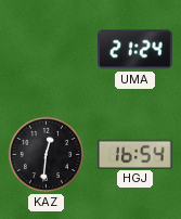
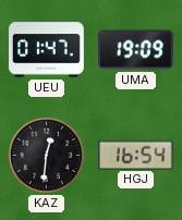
UEU: none -> 01:47
UMA: 21:24 -> 19:09
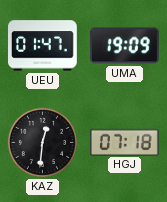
HGJ: 16:54 -> 07:18
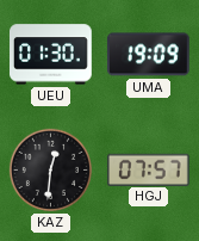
UEU: 01:47 -> 01:30
HGJ: 07:18 -> 07:57
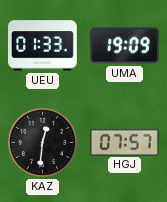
UEU: 01:30 -> 01:33
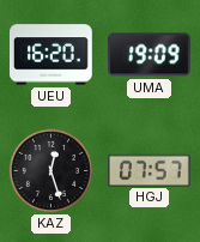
UEU: 01:33 -> 16:20
KAZ: 12:31 -> 12:27
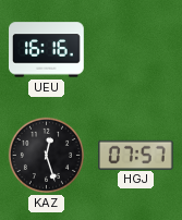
UEU: 16:20 -> 16:16
UMA: 19:09 -> none
